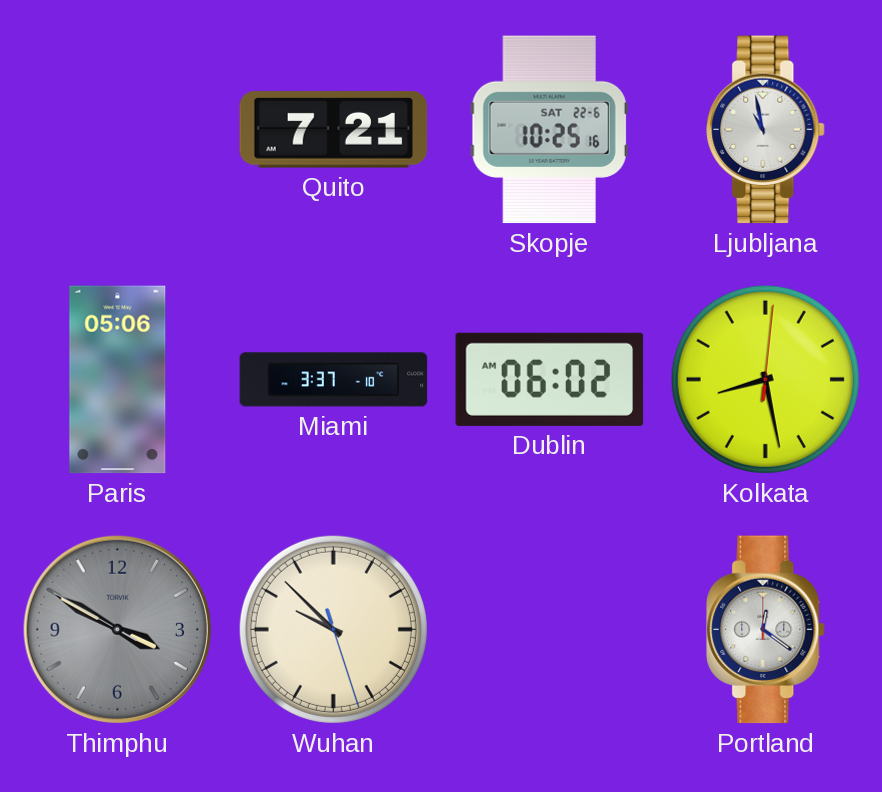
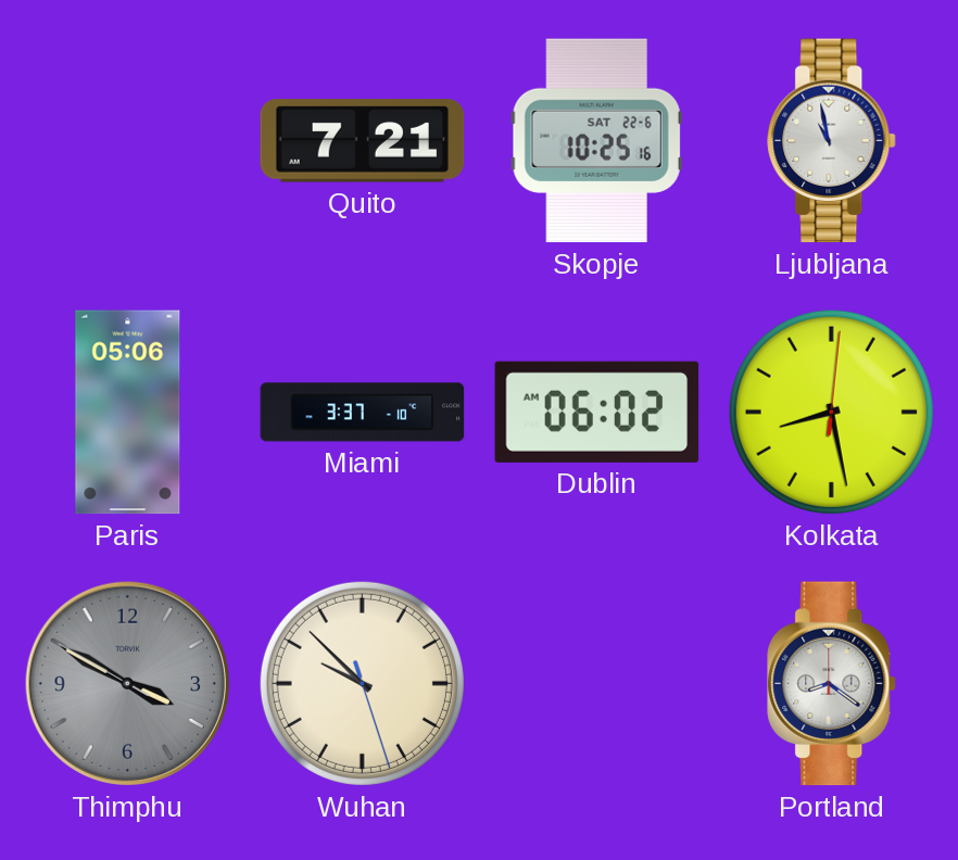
Portland: 12:21 -> 8:21
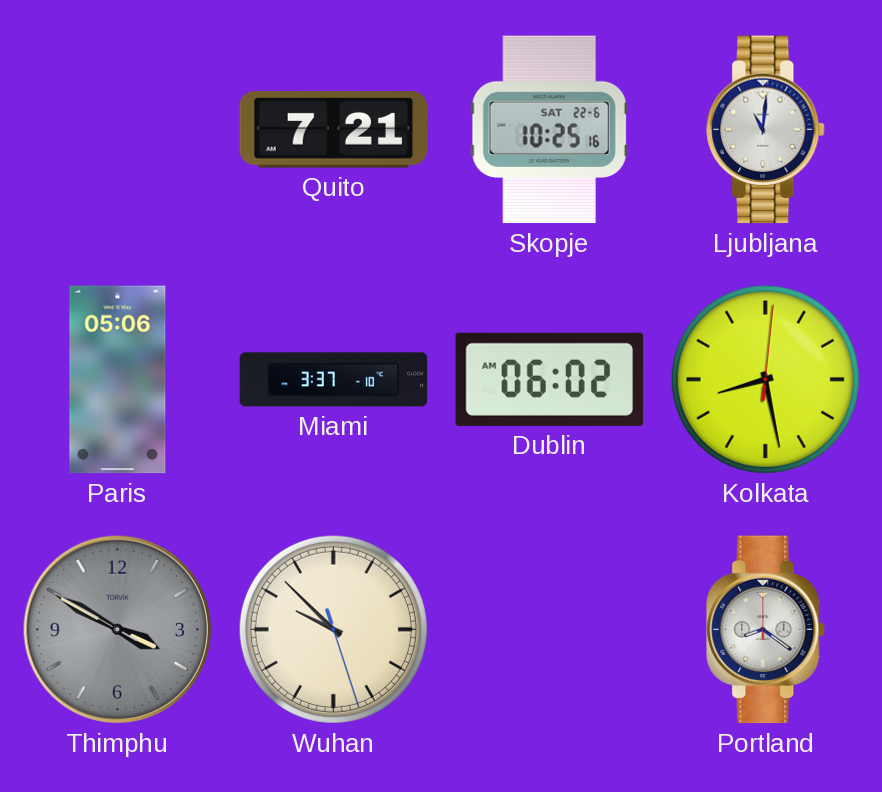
Ljubljana: 10:58 -> 11:01
